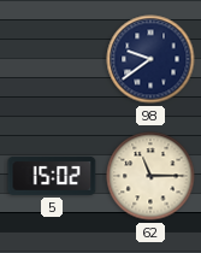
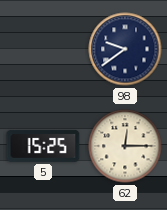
5: 15:02 -> 15:25
62: 11:15 -> 12:15
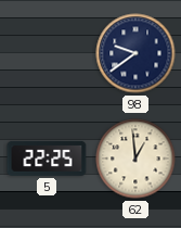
5: 15:25 -> 22:25
62: 12:15 -> 12:59
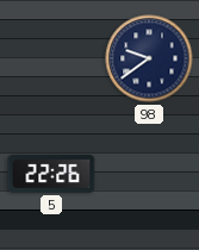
5: 22:25 -> 22:26
62: 12:59 -> none
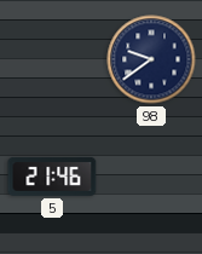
5: 22:26 -> 21:46
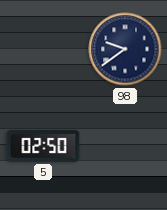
5: 21:46 -> 02:50
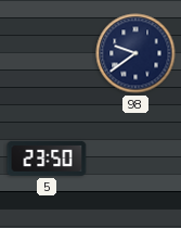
5: 02:50 -> 23:50
